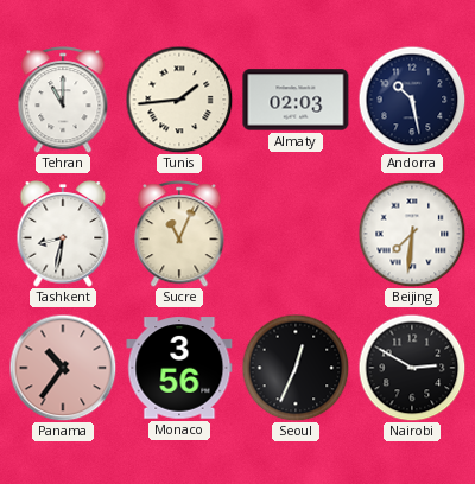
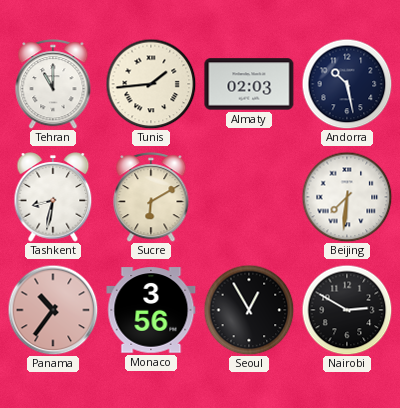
Sucre: 11:04 -> 6:10
Seoul: 12:34 -> 12:55
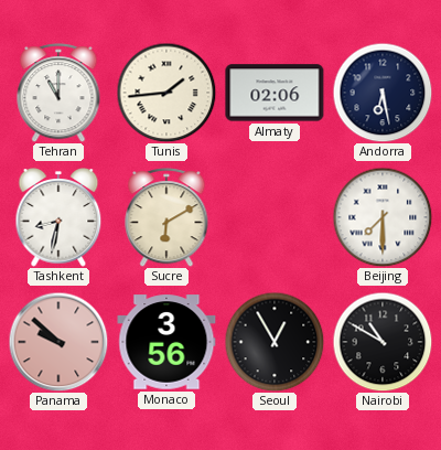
Almaty: 02:03 -> 02:06
Andorra: 10:28 -> 6:28
Beijing: 7:31 -> 7:30
Panama: 10:36 -> 9:52
Nairobi: 2:50 -> 10:50
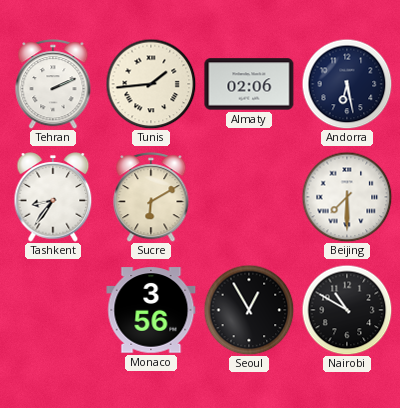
Tehran: 11:00 -> 2:11
Tashkent: 8:32 -> 8:36
Panama: 9:52 -> none
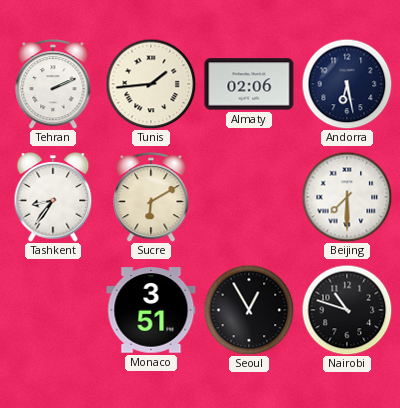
Monaco: 3:56 -> 3:51
Nairobi: 10:50 -> 10:48
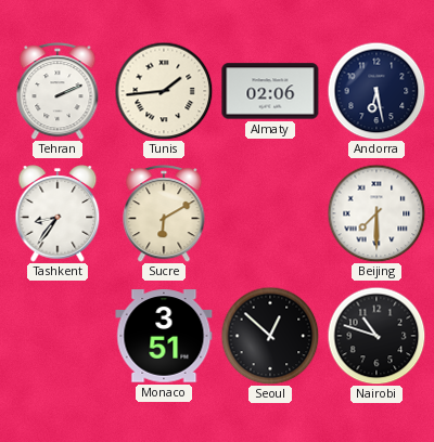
Seoul: 12:55 -> 12:52
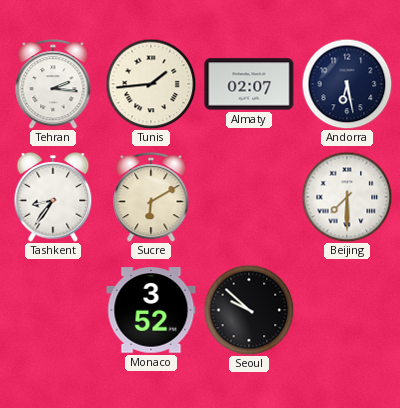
Tehran: 2:11 -> 2:16
Almaty: 02:06 -> 02:07
Monaco: 3:51 -> 3:52
Seoul: 12:52 -> 9:52
Nairobi: 10:48 -> none
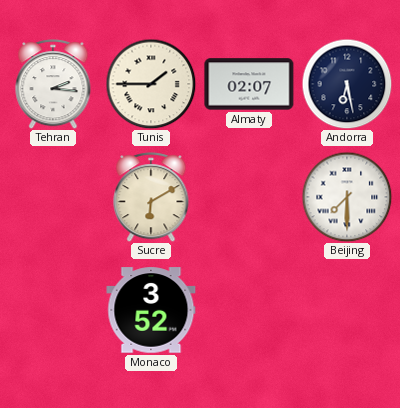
Tunis: 1:44 -> 1:45
Tashkent: 8:36 -> none
Seoul: 9:52 -> none
